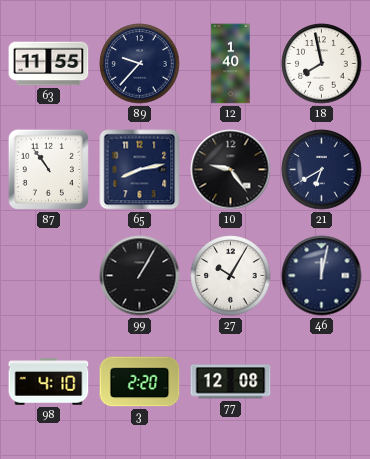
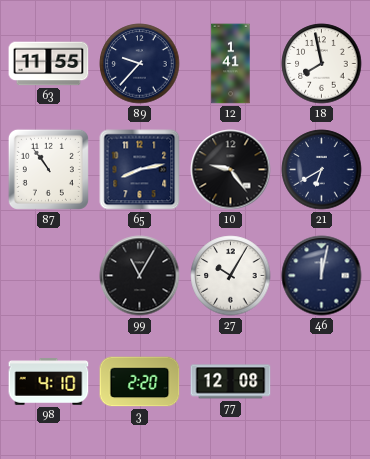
12: 1:40 -> 1:41
99: 1:05 -> 11:05
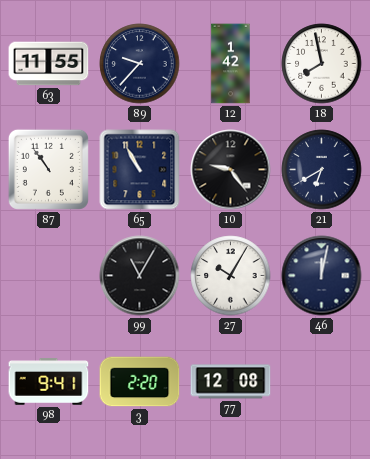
12: 1:41 -> 1:42
65: 8:13 -> 10:55
98: 4:10 -> 9:41
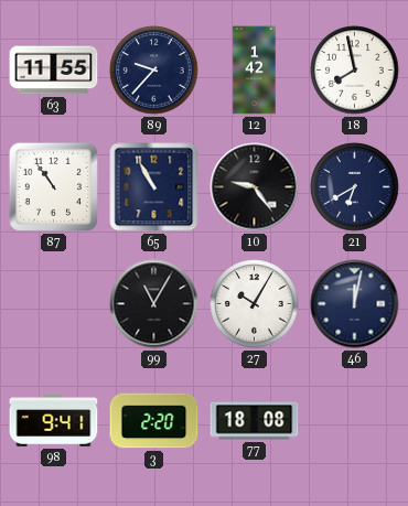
77: 12:08 -> 18:08
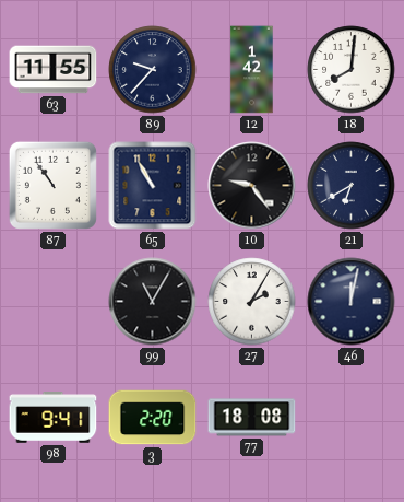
18: 7:58 -> 8:01
27: 10:05 -> 2:05
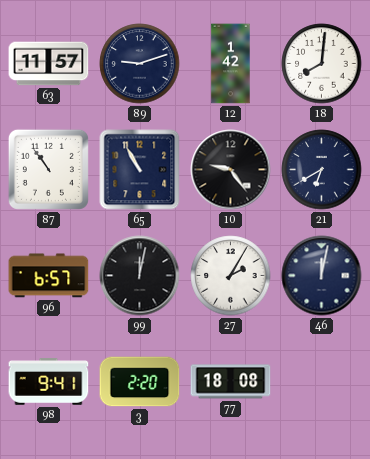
63: 11:55 -> 11:57
89: 9:37 -> 9:12
96: none -> 6:57
99: 11:05 -> 12:02
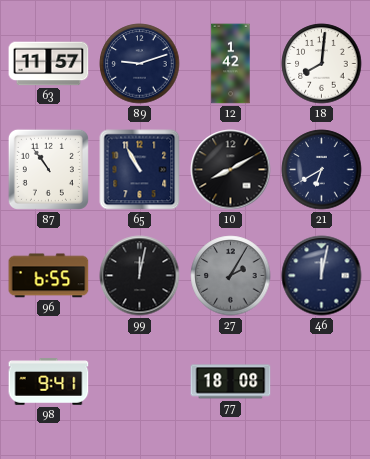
10: 9:24 -> 8:10
96: 6:57 -> 6:55
27 dial: white -> grey
3: 2:20 -> none
